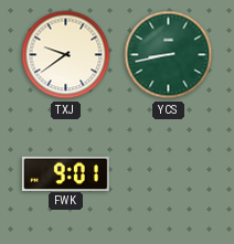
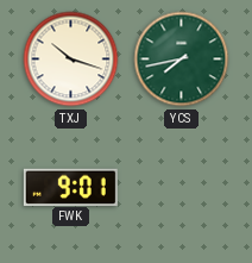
TXJ: 9:39 -> 10:18
YCS: 8:43 -> 7:43
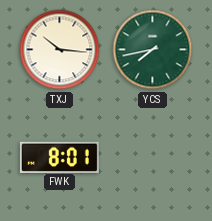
TXJ: 10:18 -> 10:16
FWK: 9:01 -> 8:01
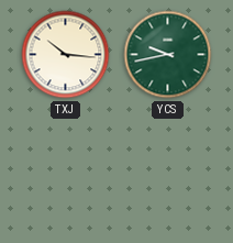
YCS: 7:43 -> 9:43
FWK: 8:01 -> none
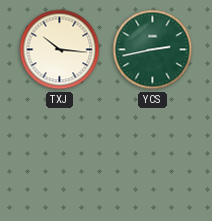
YCS: 9:43 -> 2:43
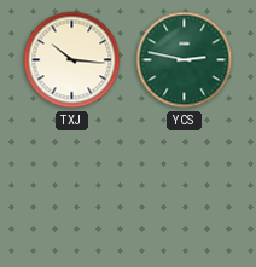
YCS: 2:43 -> 2:47
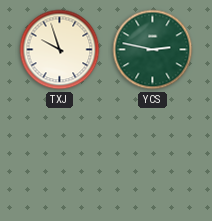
TXJ: 10:16 -> 9:57
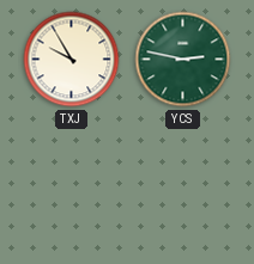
TXJ: 9:57 -> 9:55
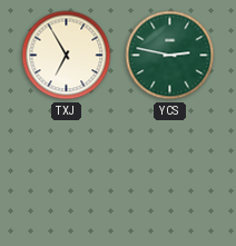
TXJ: 9:55 -> 6:55
